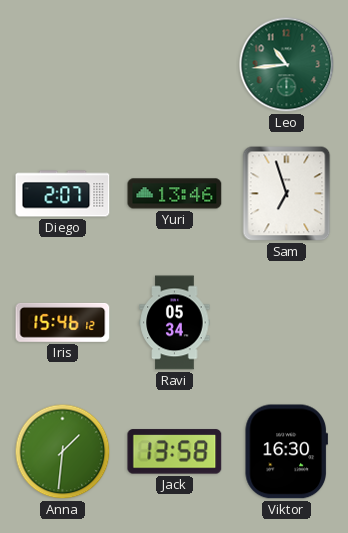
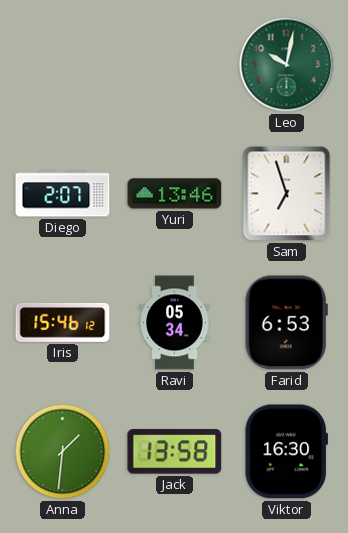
Leo: 10:44 -> 10:02
Farid: none -> 6:53
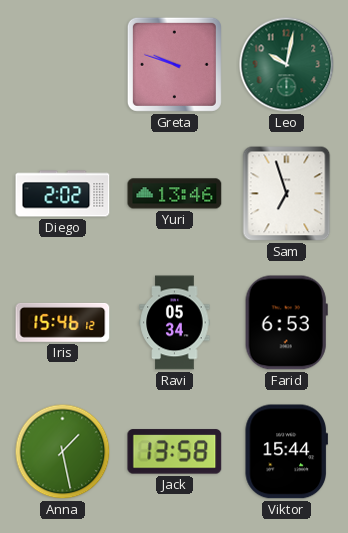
Greta: none -> 9:48
Diego: 2:07 -> 2:02
Anna: 1:31 -> 1:28
Viktor: 16:30 -> 15:44
